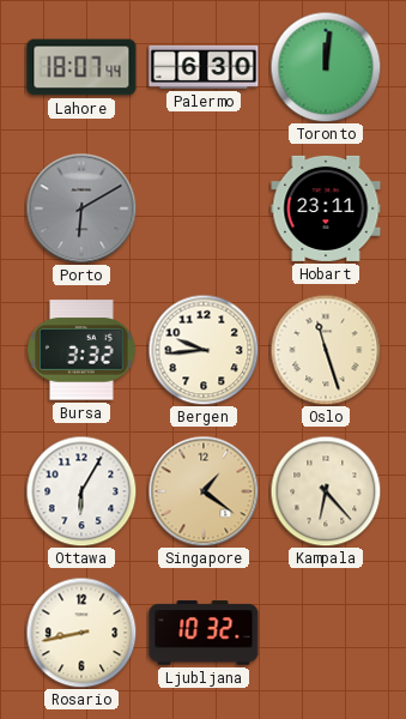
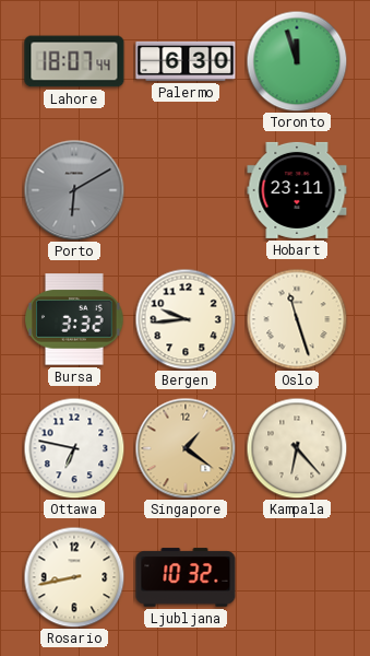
Toronto: 12:01 -> 11:57
Ottawa: 6:05 -> 6:47
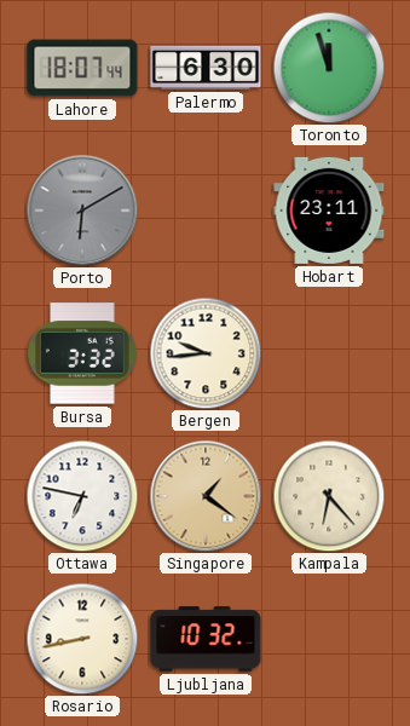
Oslo: 11:27 -> none
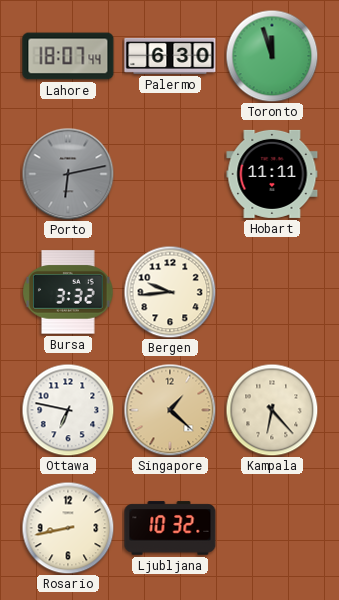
Porto: 6:10 -> 6:13
Hobart: 23:11 -> 11:11
Singapore: 1:21 -> 1:22
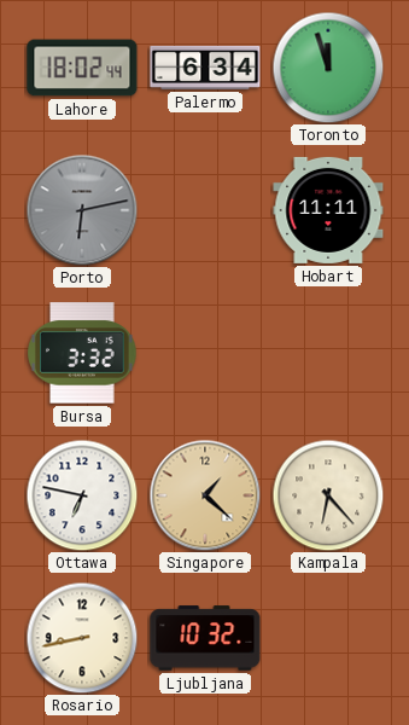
Lahore: 18:07 -> 18:02
Palermo: 6:30 -> 6:34
Bergen: 9:44 -> none
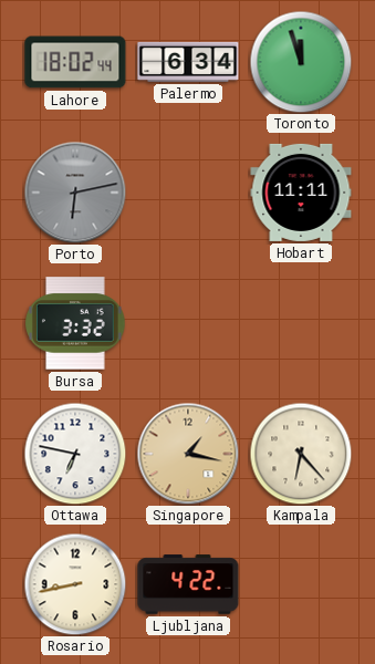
Singapore: 1:22 -> 1:17
Ljubljana: 10:32 -> 4:22
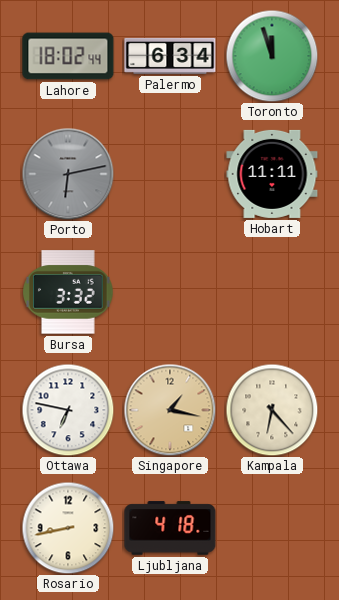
Ljubljana: 4:22 -> 4:18
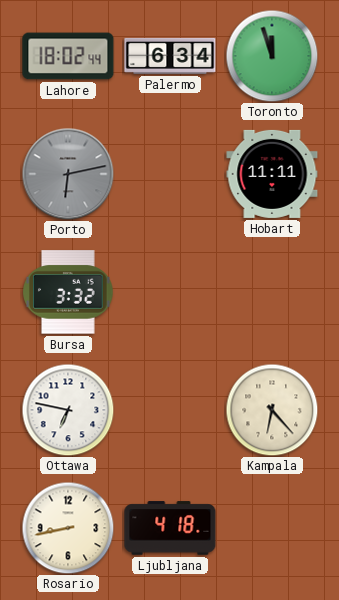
Singapore: 1:17 -> none
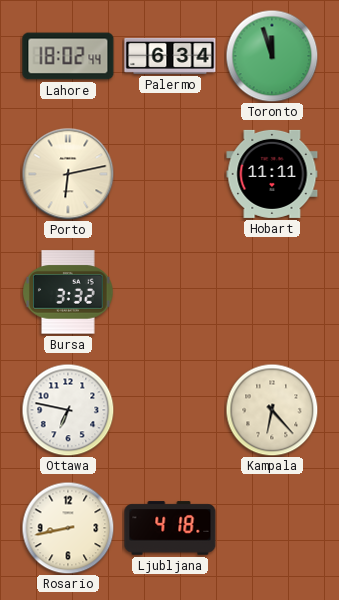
Porto dial: grey -> cream
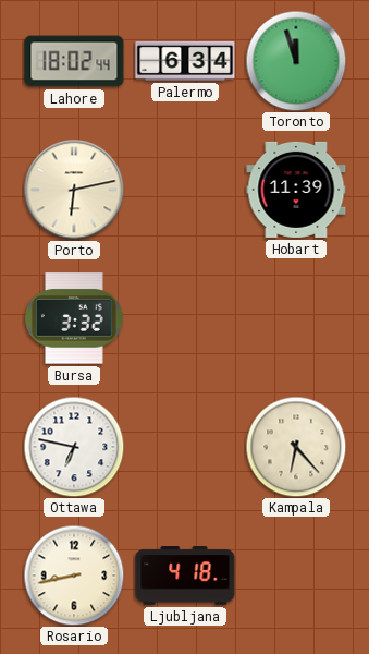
Hobart: 11:11 -> 11:39
